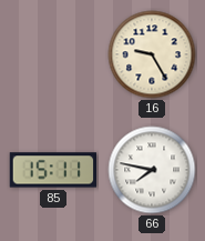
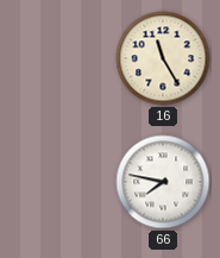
16: 9:25 -> 11:25
85: 15:11 -> none
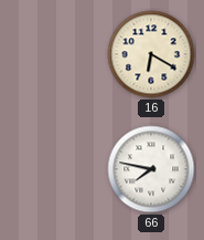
16: 11:25 -> 6:20
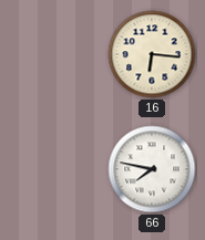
16: 6:20 -> 6:16
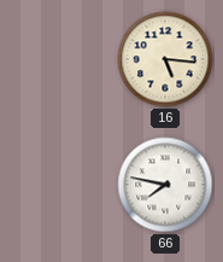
16: 6:16 -> 5:16
